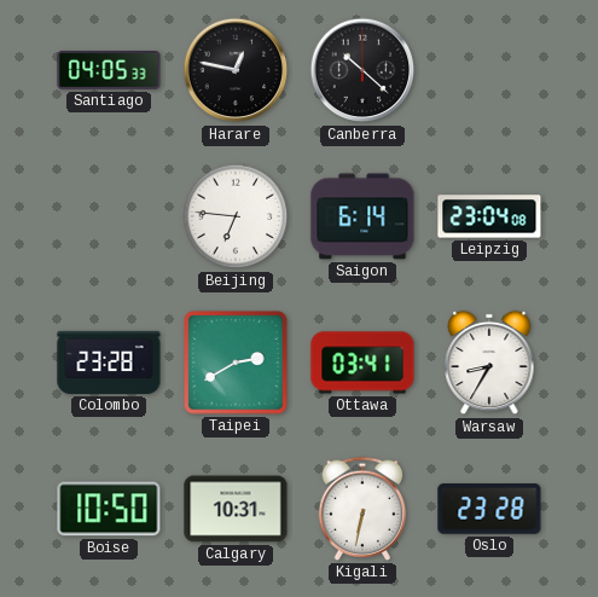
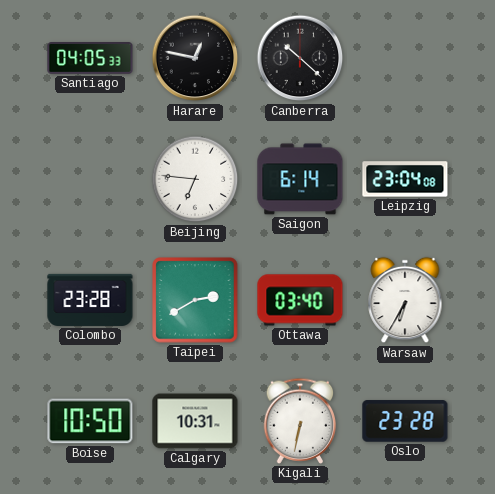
Ottawa: 03:41 -> 03:40
Warsaw: 8:35 -> 6:35
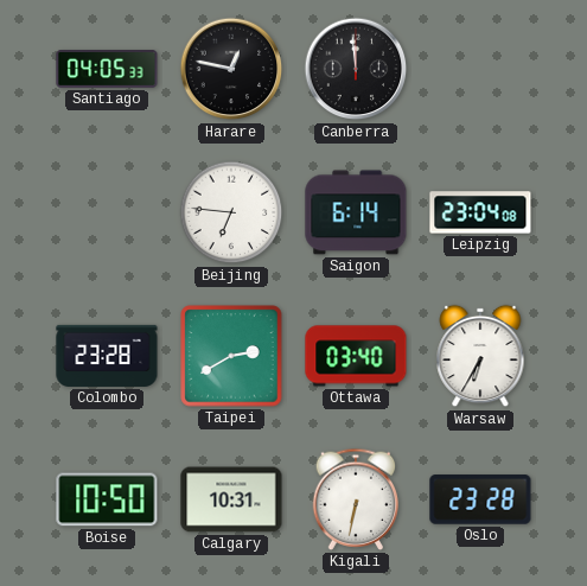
Canberra: 10:22 -> 11:59
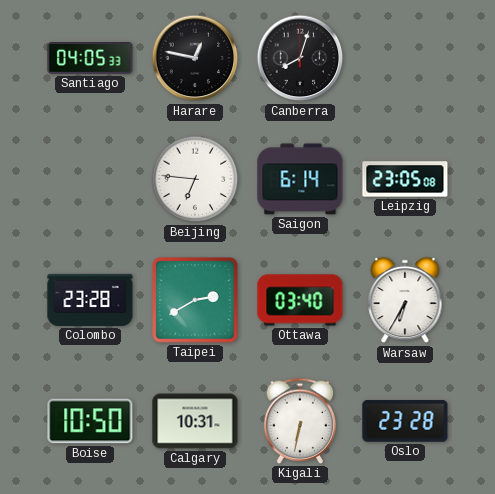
Canberra: 11:59 -> 8:03
Leipzig: 23:04 -> 23:05
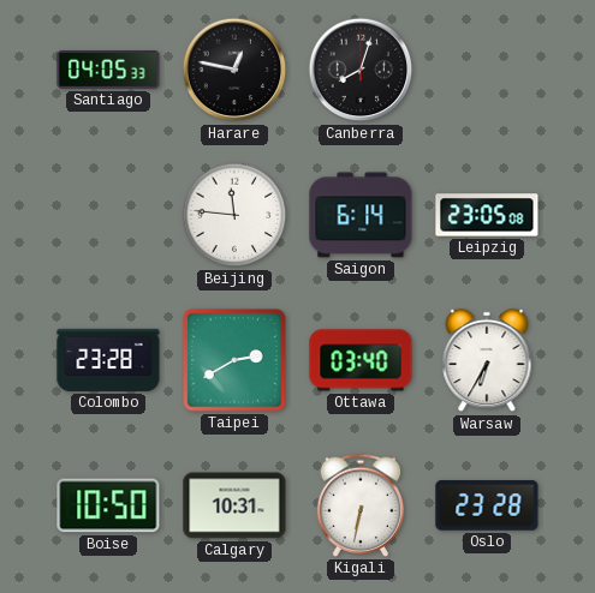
Beijing: 6:46 -> 11:46
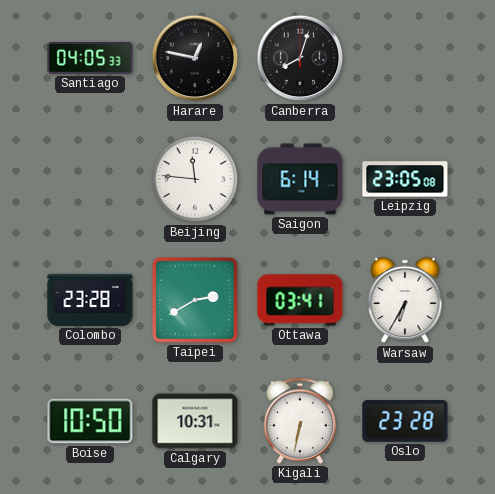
Ottawa: 03:40 -> 03:41
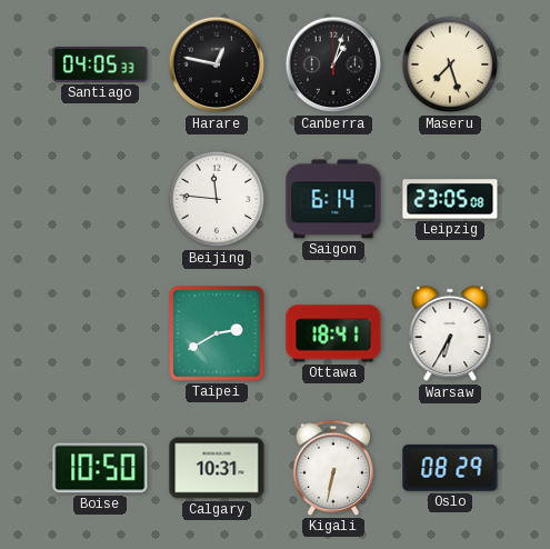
Canberra: 8:03 -> 1:03
Maseru: none -> 7:27
Colombo: 23:28 -> none
Ottawa: 03:41 -> 18:41
Oslo: 23:28 -> 08:29
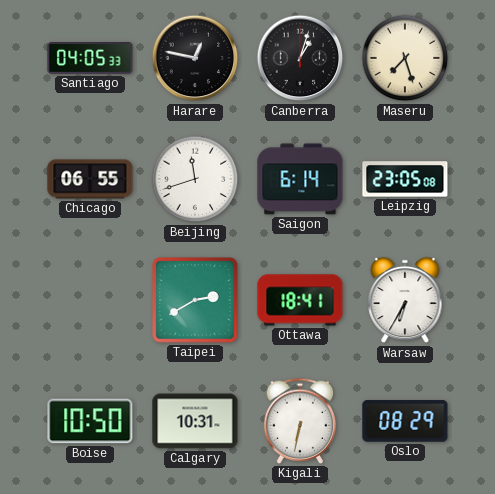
Chicago: none -> 06:55
Beijing: 11:46 -> 11:42
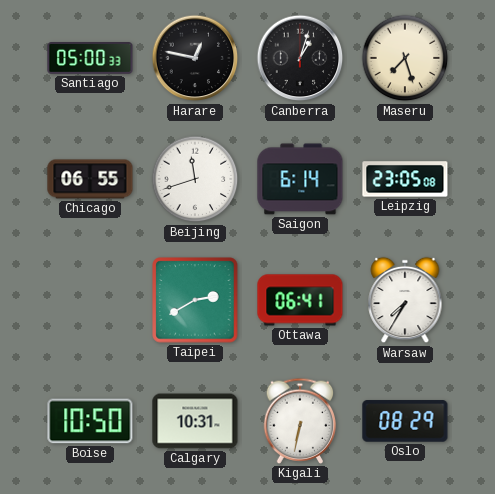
Santiago: 04:05 -> 05:00
Ottawa: 18:41 -> 06:41
Warsaw: 6:35 -> 7:35
